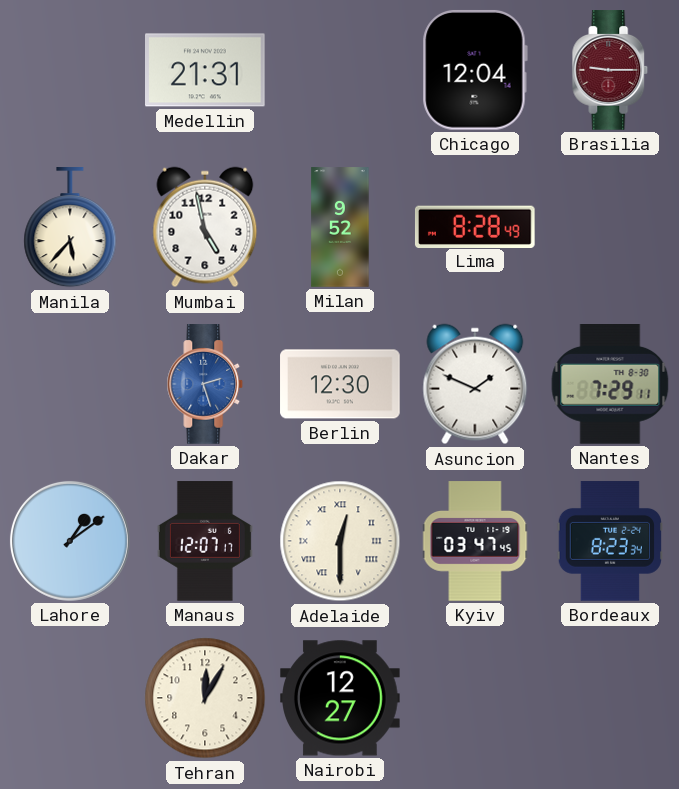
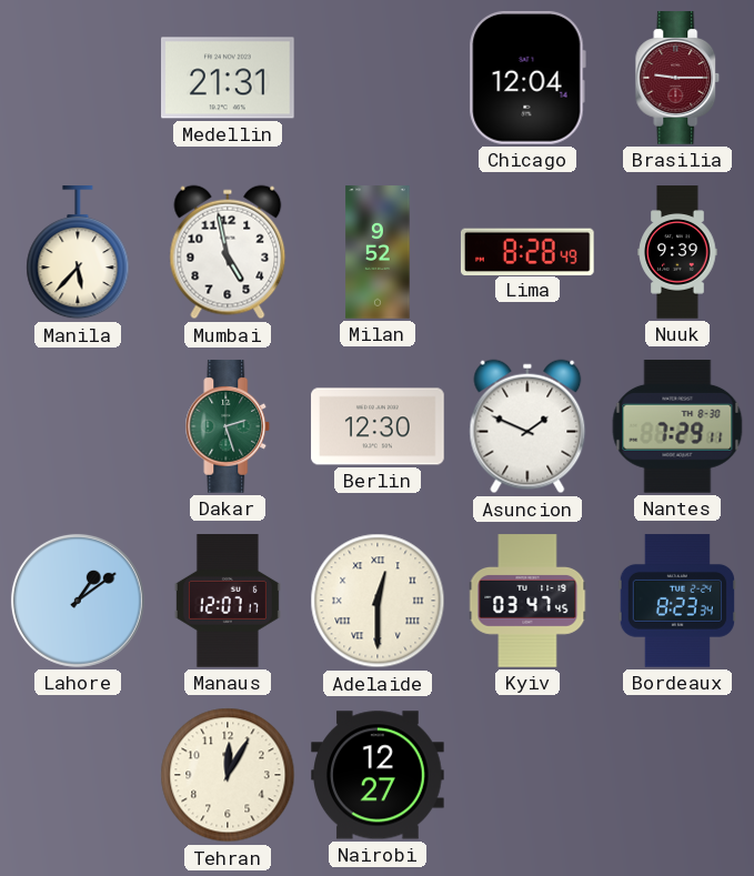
Nuuk: none -> 9:39
Dakar dial: blue -> green
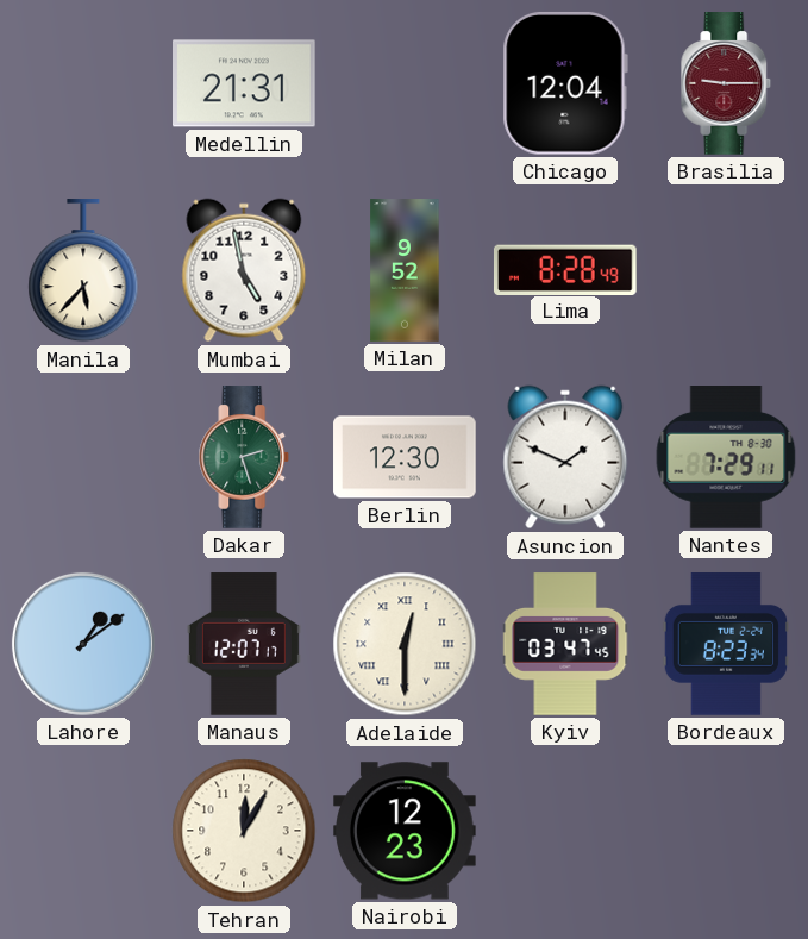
Nuuk: 9:39 -> none
Nairobi: 12:27 -> 12:23
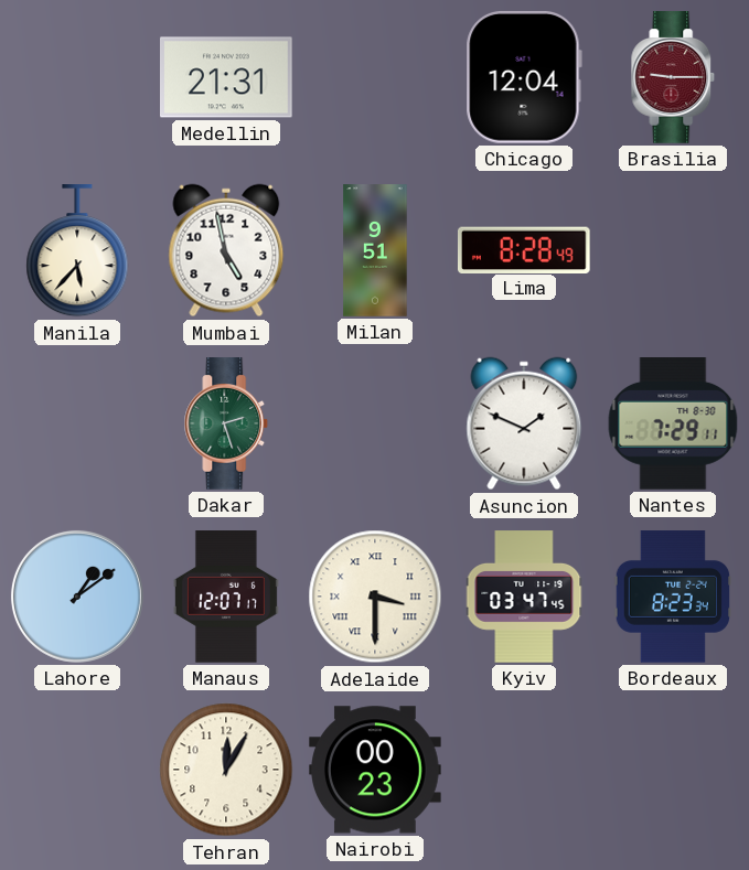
Milan: 9:52 -> 9:51
Berlin: 12:30 -> none
Adelaide: 12:30 -> 3:30
Nairobi: 12:23 -> 00:23
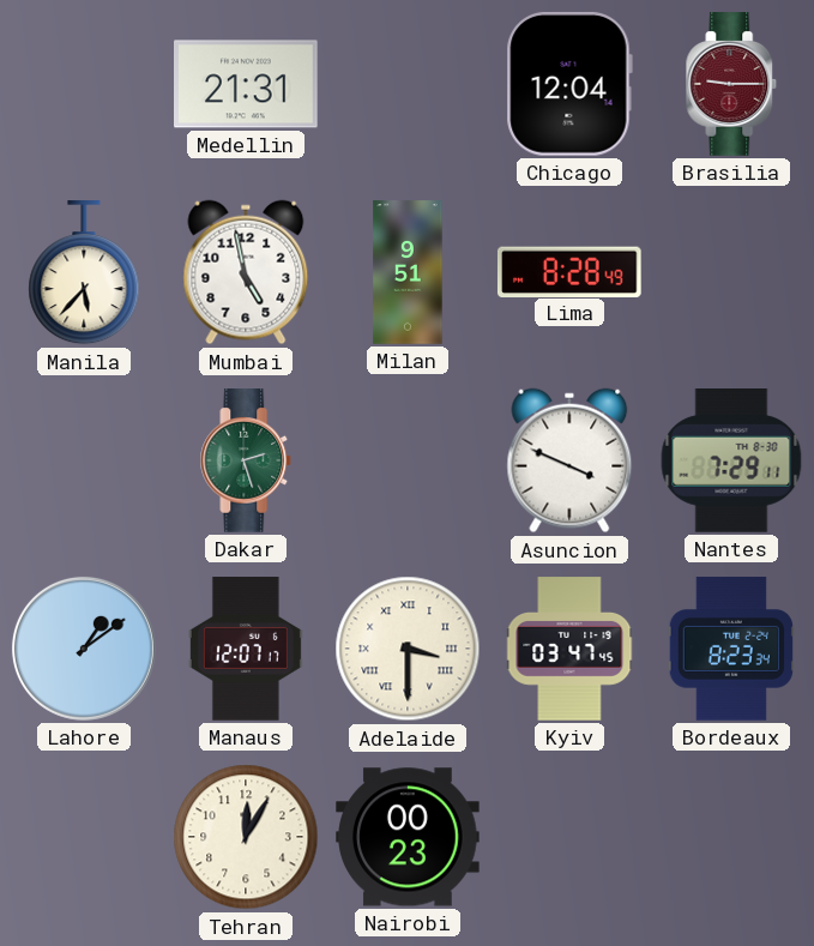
Asuncion: 1:49 -> 3:49
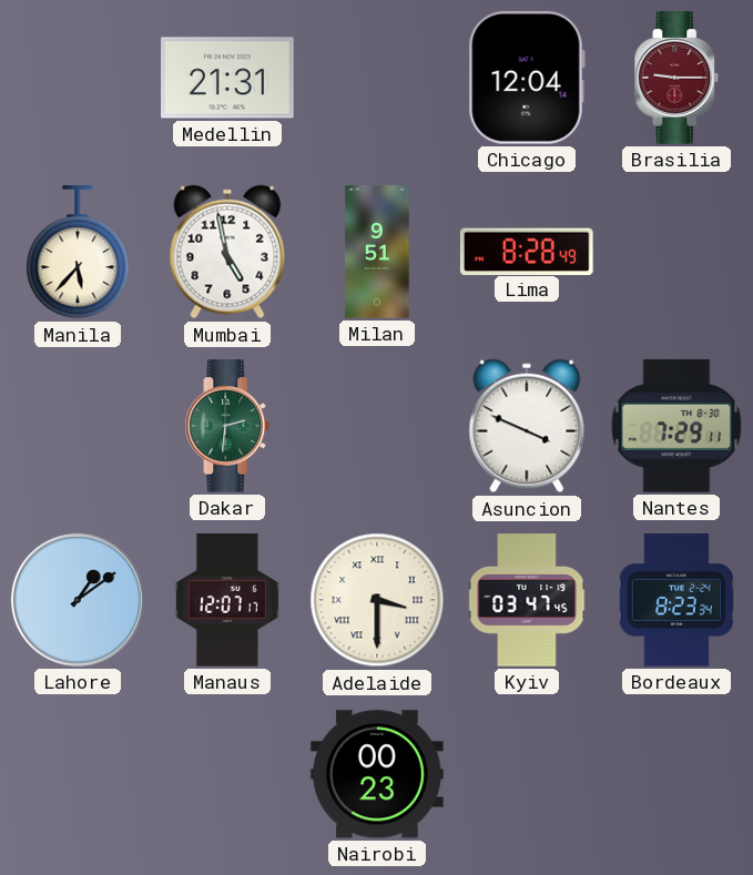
Dakar: 2:27 -> 2:31
Tehran: 12:05 -> none
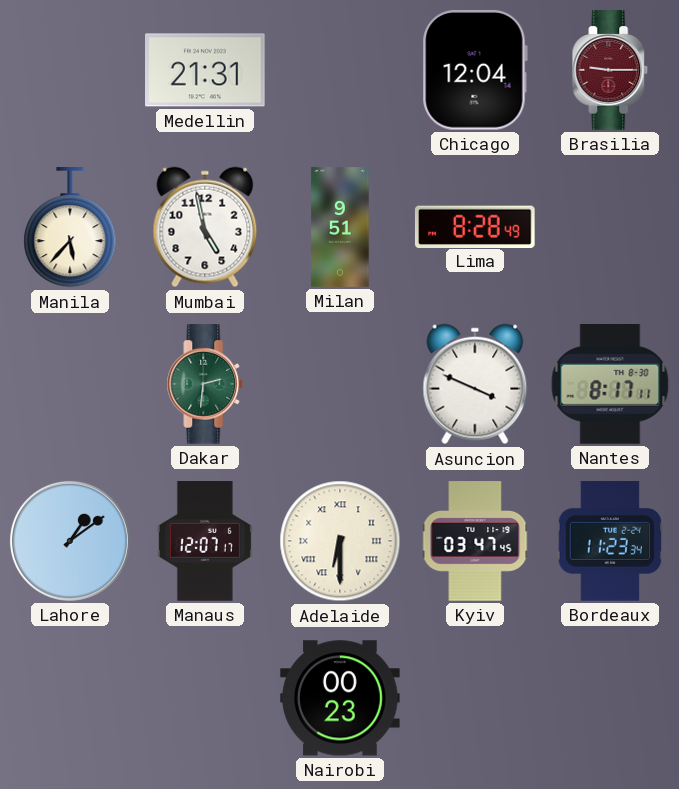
Nantes: 7:29 -> 8:17
Adelaide: 3:30 -> 6:30
Bordeaux: 8:23 -> 11:23
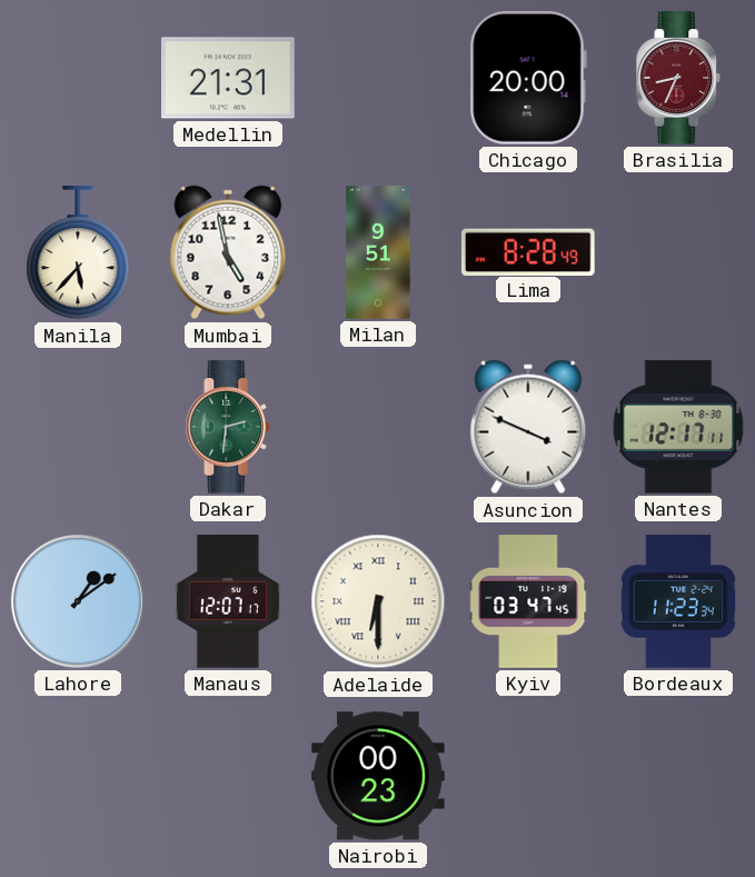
Chicago: 12:04 -> 20:00
Brasilia: 9:15 -> 8:34
Nantes: 8:17 -> 12:17
